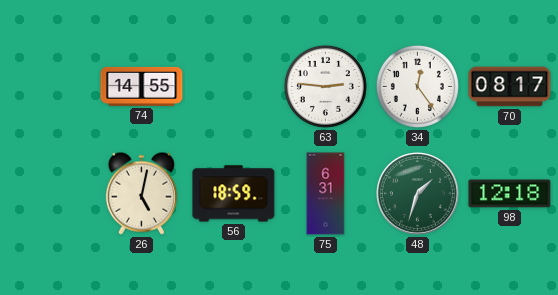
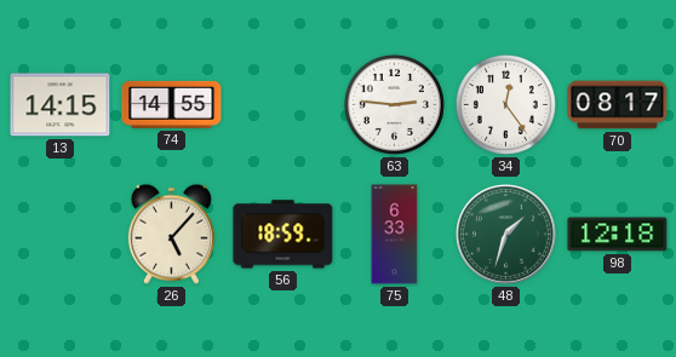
13: none -> 14:15
26: 5:02 -> 5:07
75: 6:31 -> 6:33
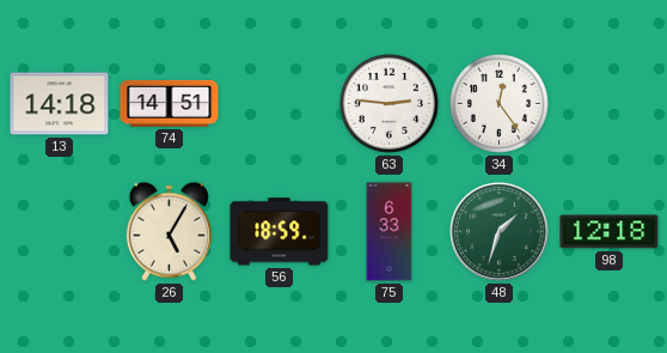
13: 14:15 -> 14:18
74: 14:55 -> 14:51
70: 08:17 -> none
26: 5:07 -> 5:05
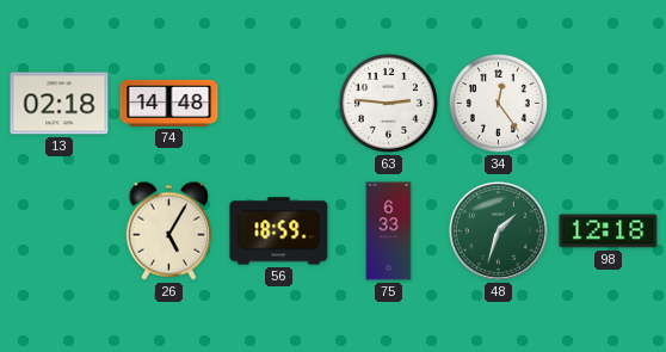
13: 14:18 -> 02:18
74: 14:51 -> 14:48
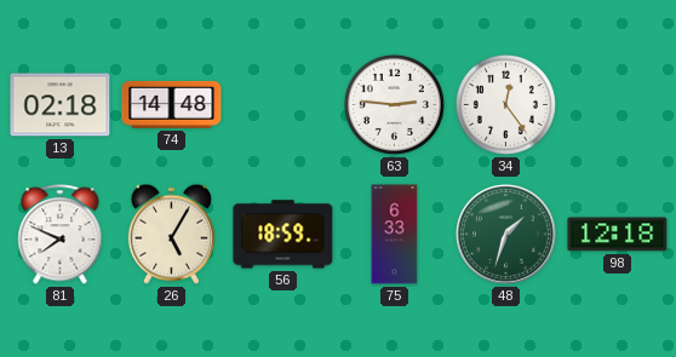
81: none -> 7:49
